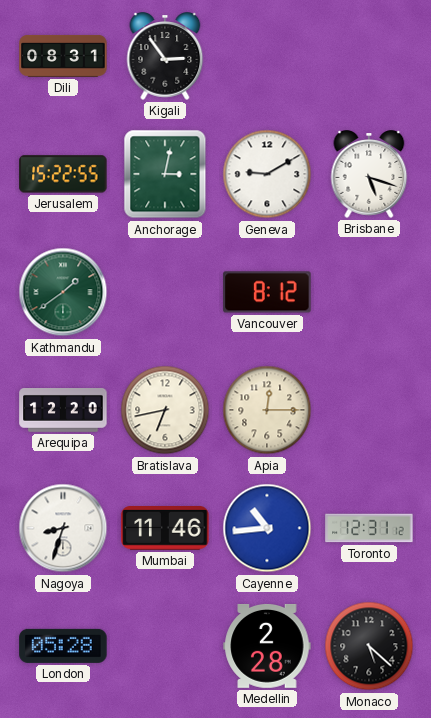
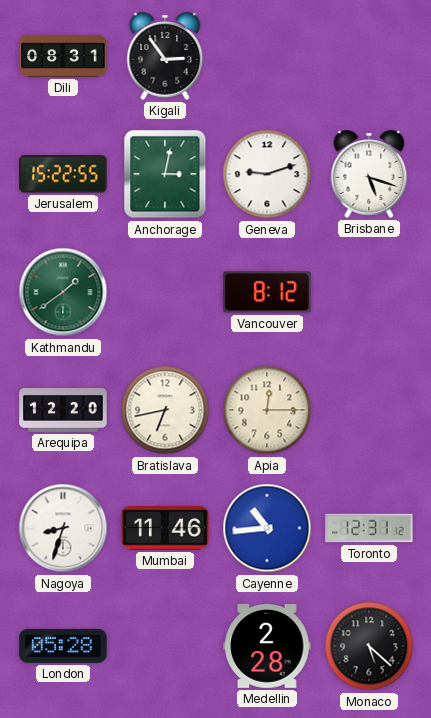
Geneva: 9:10 -> 9:12
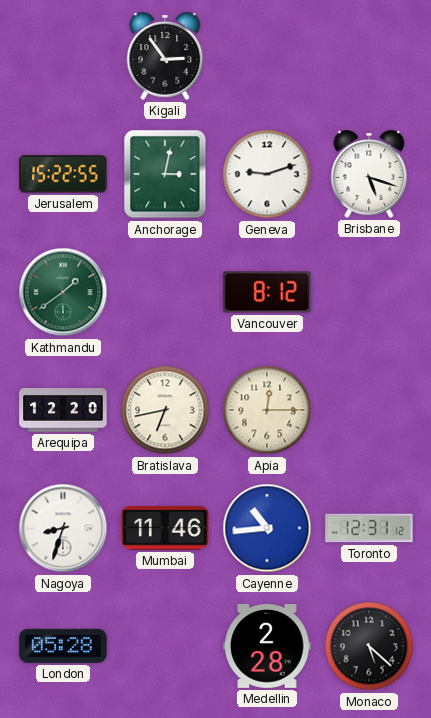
Dili: 08:31 -> none
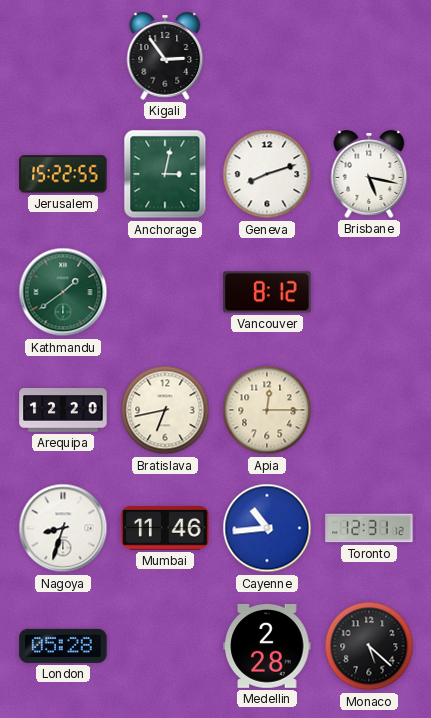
Geneva: 9:12 -> 8:12
Brisbane: 5:18 -> 5:17
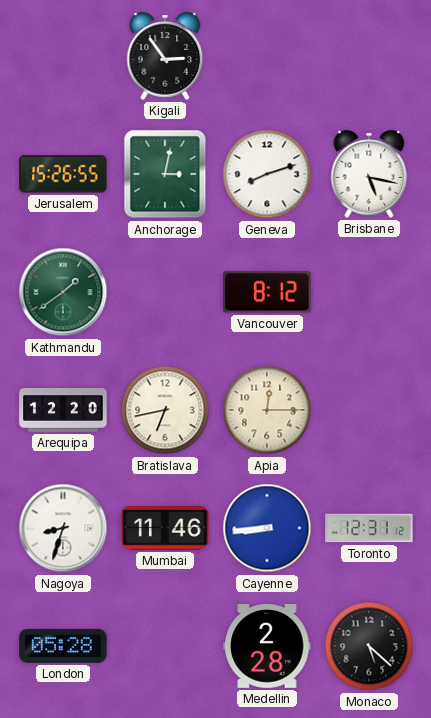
Jerusalem: 15:22 -> 15:26
Cayenne: 10:44 -> 8:44
